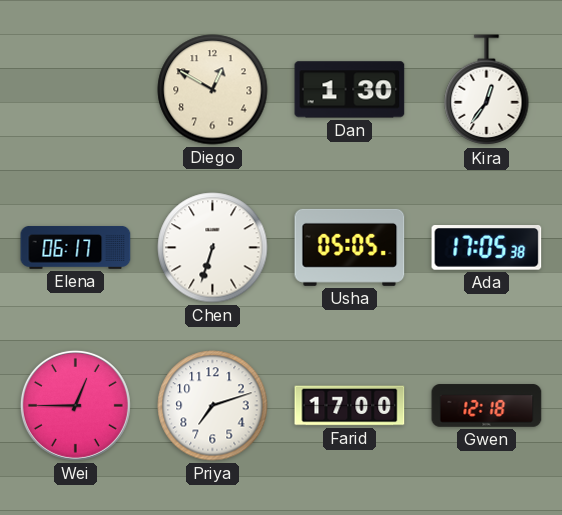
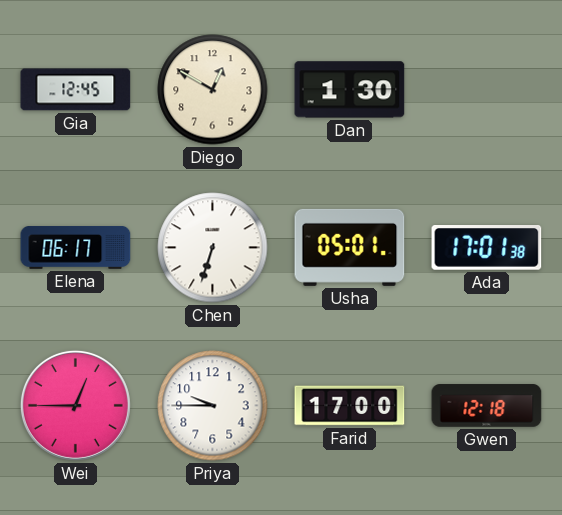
Gia: none -> 12:45
Kira: 12:36 -> none
Usha: 05:05 -> 05:01
Ada: 17:05 -> 17:01
Priya: 7:12 -> 9:45
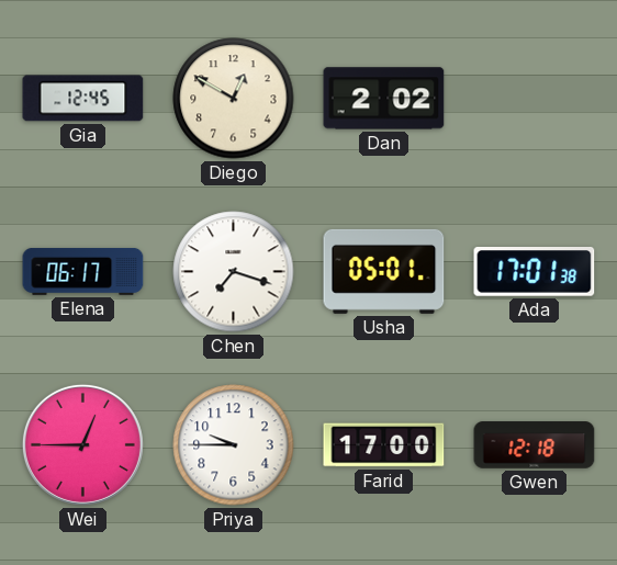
Dan: 1:30 -> 2:02
Chen: 6:33 -> 7:18
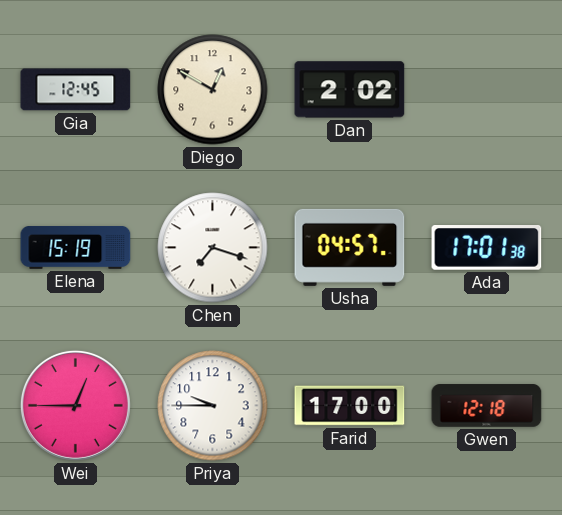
Elena: 06:17 -> 15:19
Usha: 05:01 -> 04:57
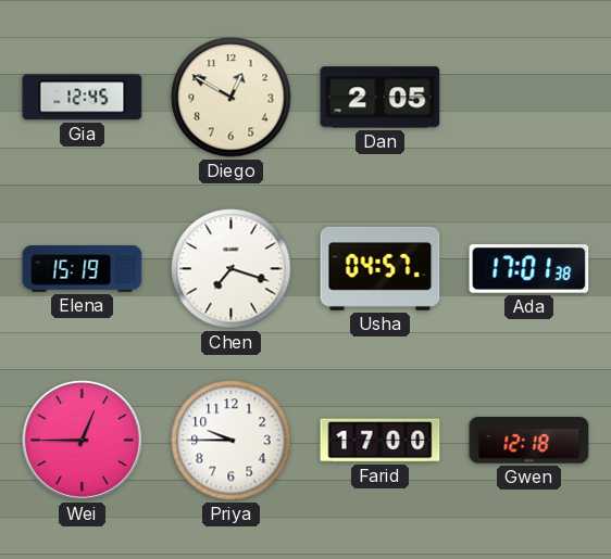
Dan: 2:02 -> 2:05
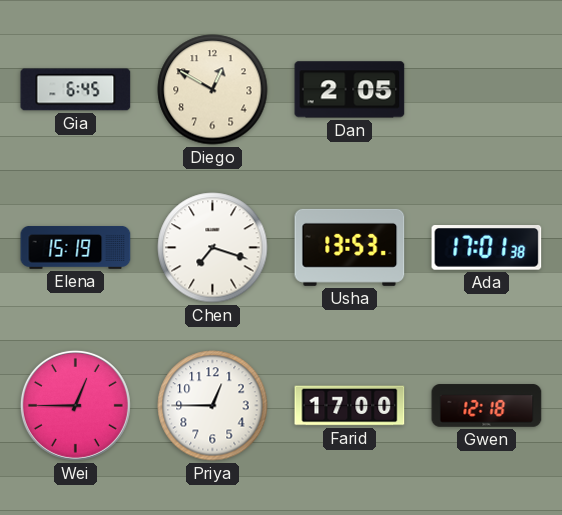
Gia: 12:45 -> 6:45
Usha: 04:57 -> 13:53
Priya: 9:45 -> 12:45
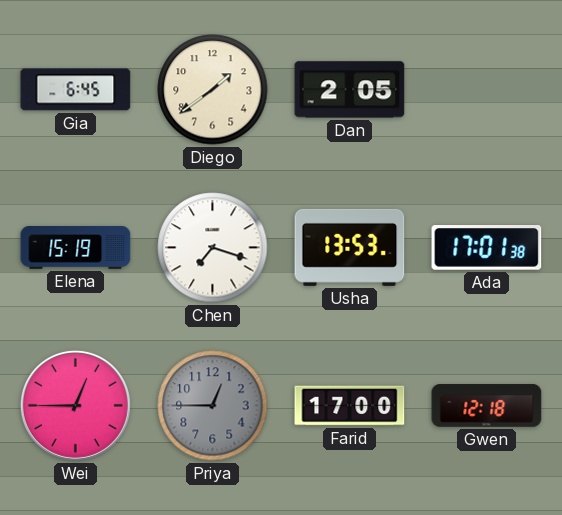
Diego: 12:50 -> 1:39
Priya dial: white -> grey
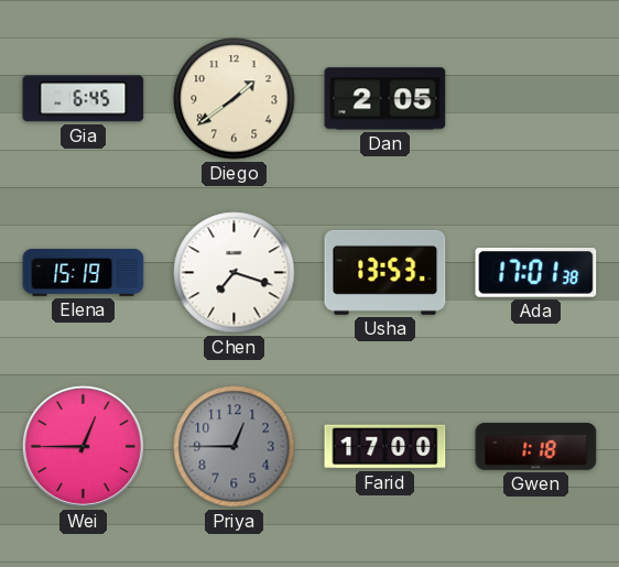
Gwen: 12:18 -> 1:18
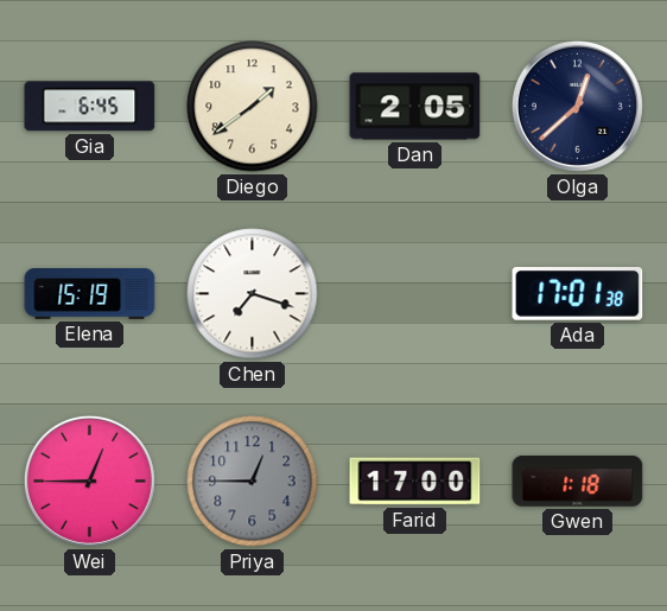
Olga: none -> 12:38
Usha: 13:53 -> none
